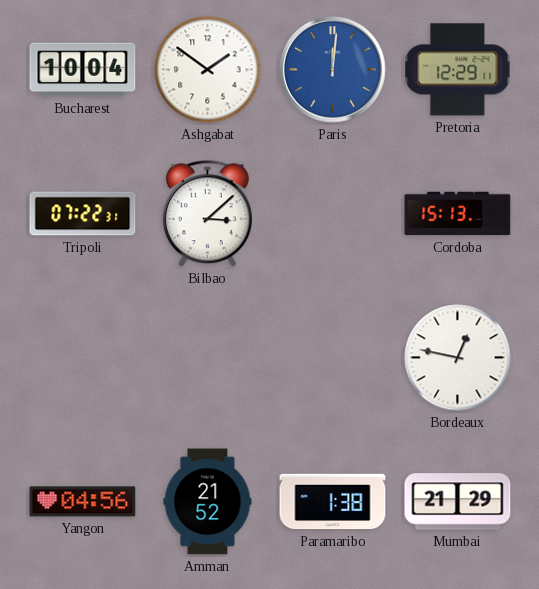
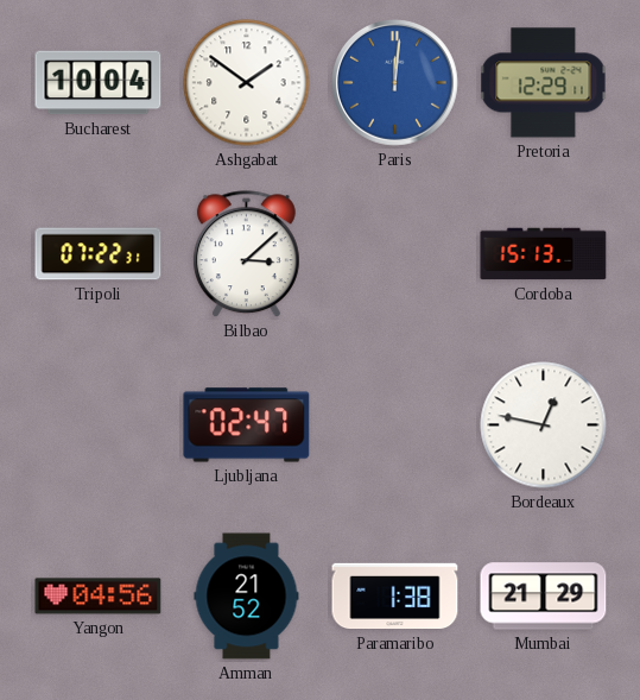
Ljubljana: none -> 02:47
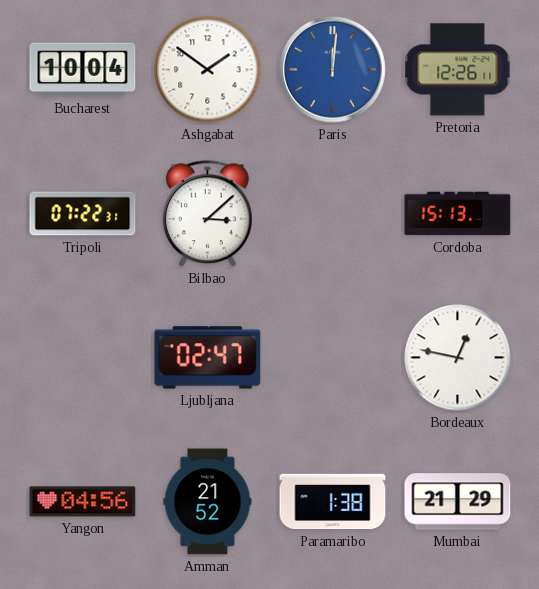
Pretoria: 12:29 -> 12:26
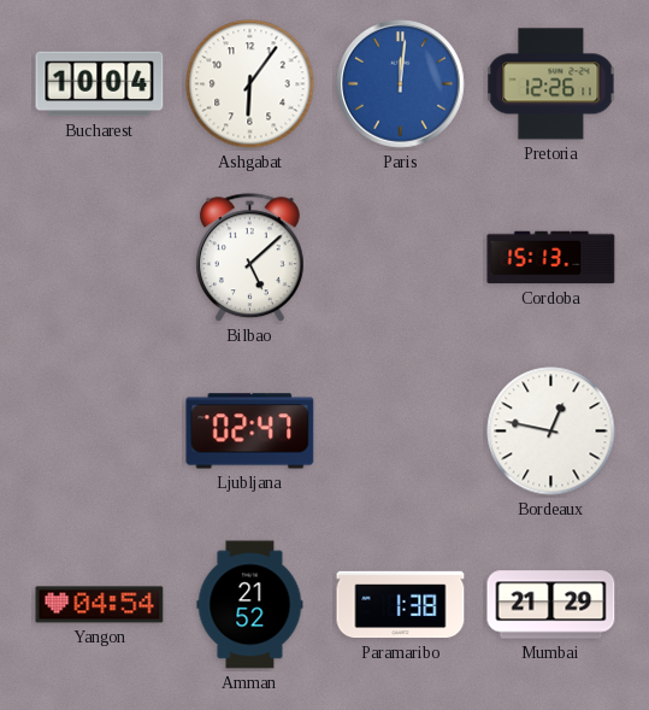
Ashgabat: 1:51 -> 6:06
Tripoli: 07:22 -> none
Bilbao: 3:08 -> 5:08
Yangon: 04:56 -> 04:54
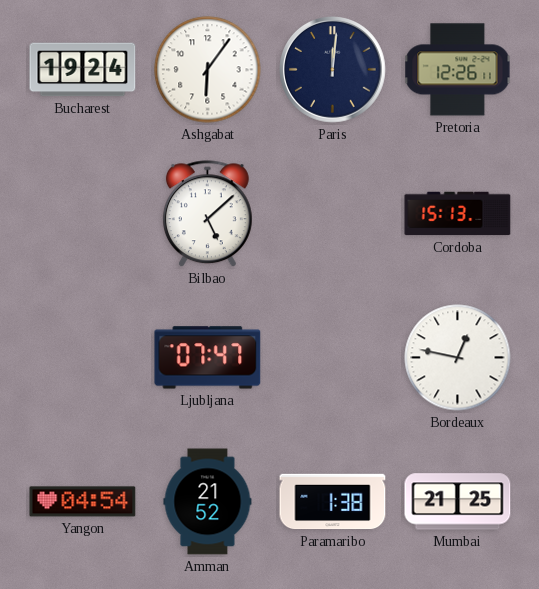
Bucharest: 10:04 -> 19:24
Paris dial: blue -> navy
Ljubljana: 02:47 -> 07:47
Mumbai: 21:29 -> 21:25
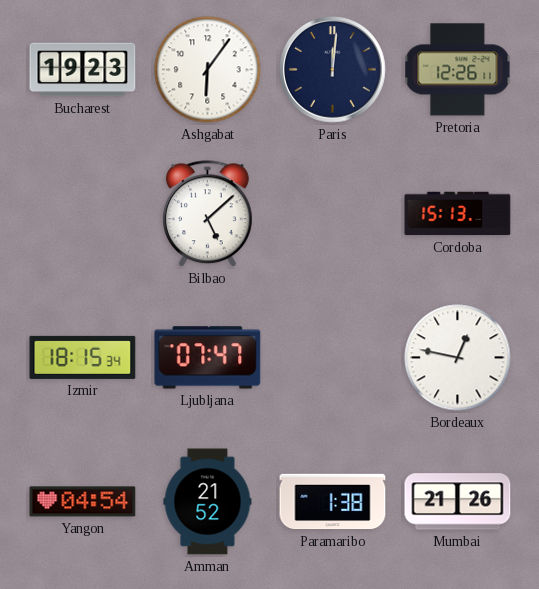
Bucharest: 19:24 -> 19:23
Izmir: none -> 18:15
Mumbai: 21:25 -> 21:26
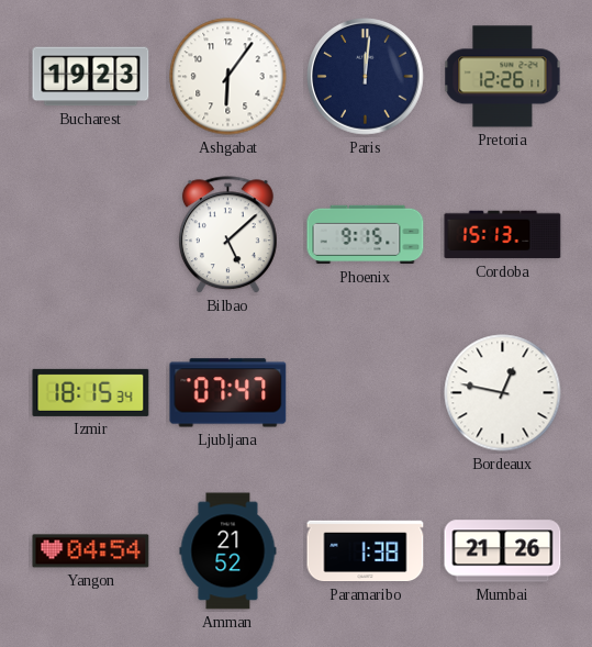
Phoenix: none -> 9:15
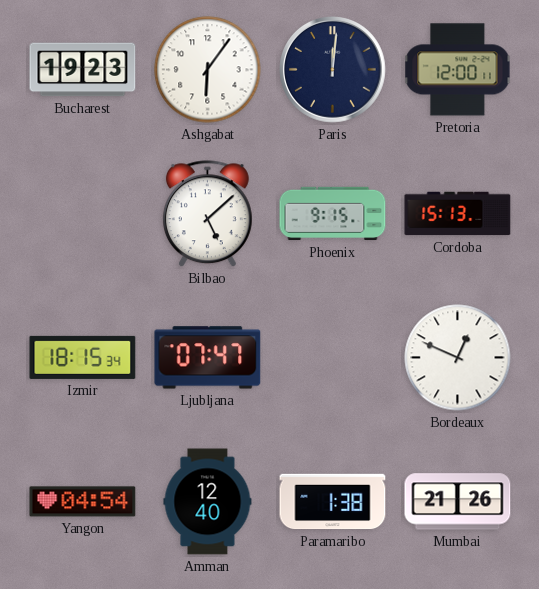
Pretoria: 12:26 -> 12:00
Bordeaux: 12:47 -> 12:49
Amman: 21:52 -> 12:40
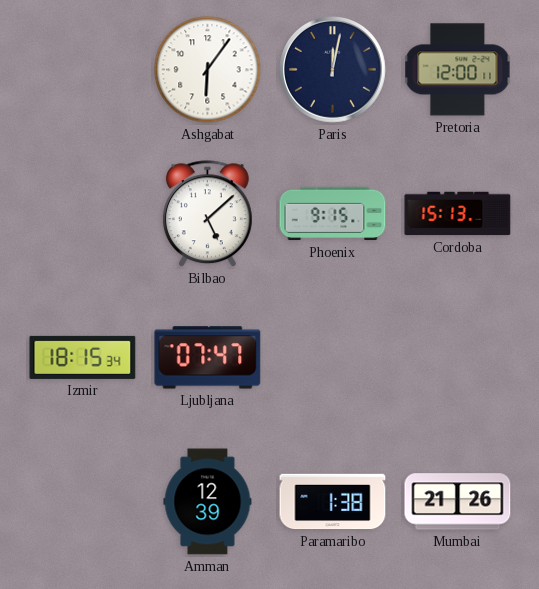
Bucharest: 19:23 -> none
Paris: 12:01 -> 12:02
Bordeaux: 12:49 -> none
Yangon: 04:54 -> none
Amman: 12:40 -> 12:39
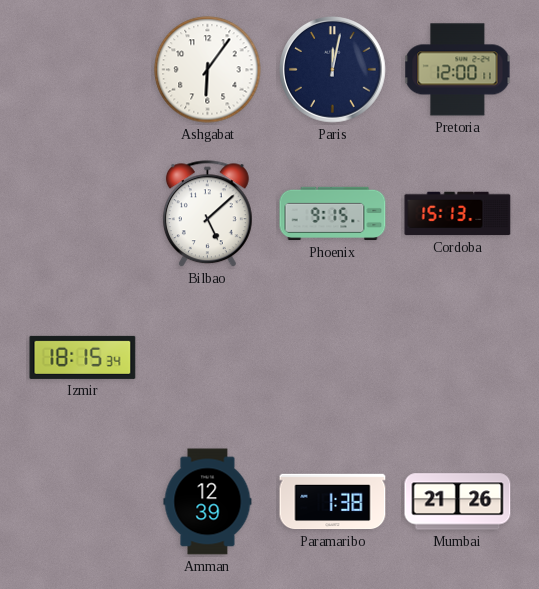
Ljubljana: 07:47 -> none
